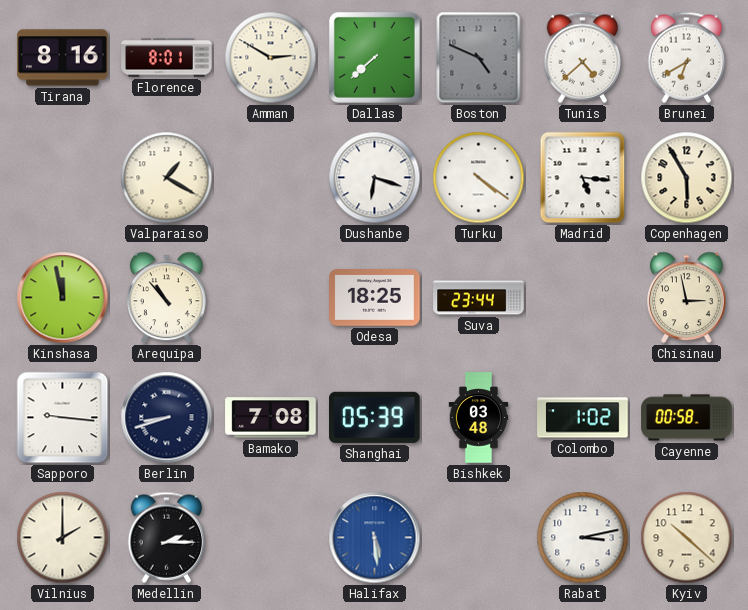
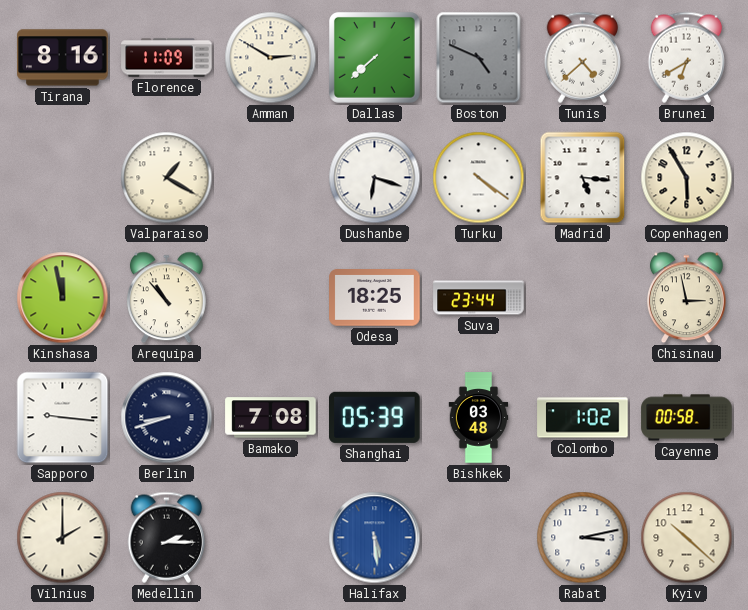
Florence: 8:01 -> 11:09
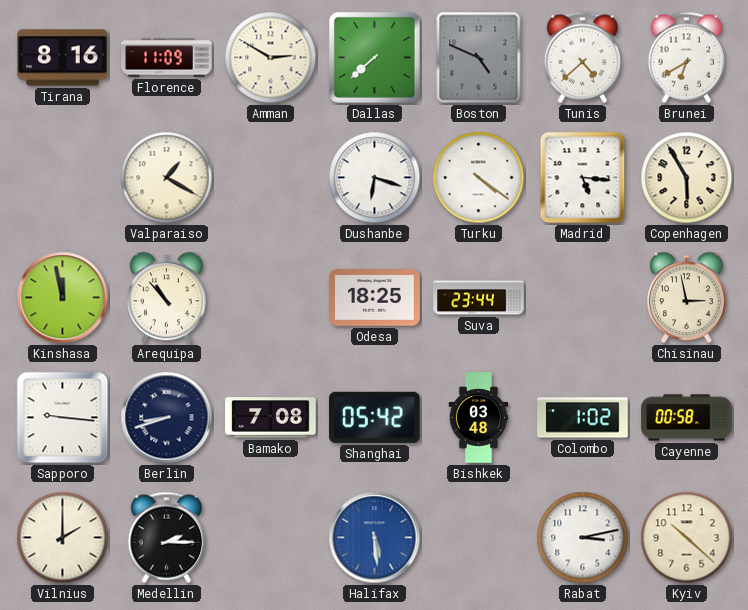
Shanghai: 05:39 -> 05:42
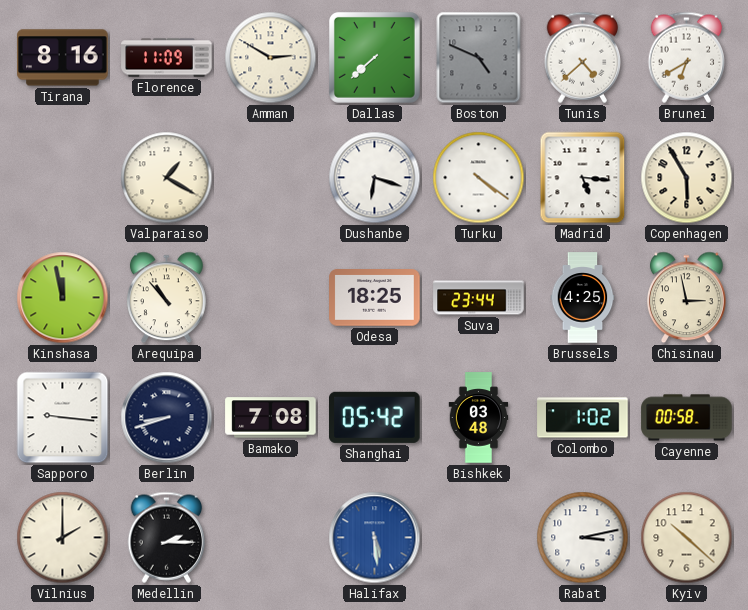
Brussels: none -> 4:25
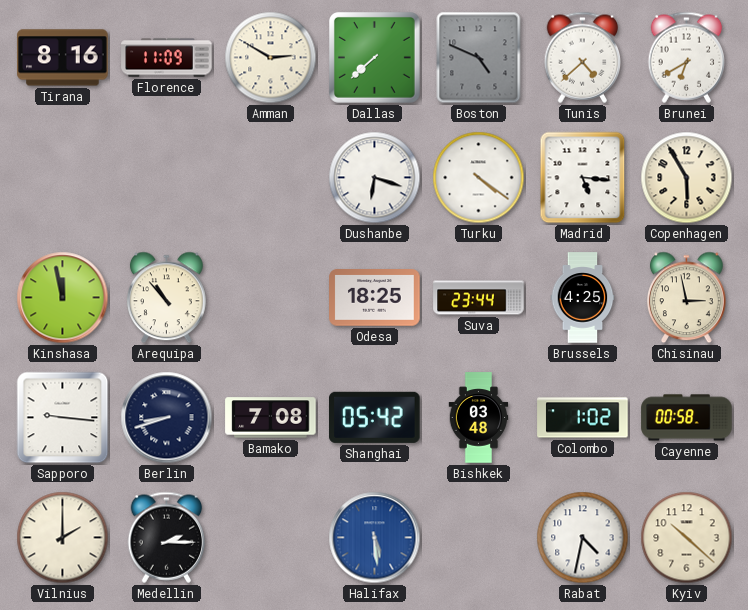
Valparaiso: 1:20 -> none
Rabat: 3:13 -> 4:32
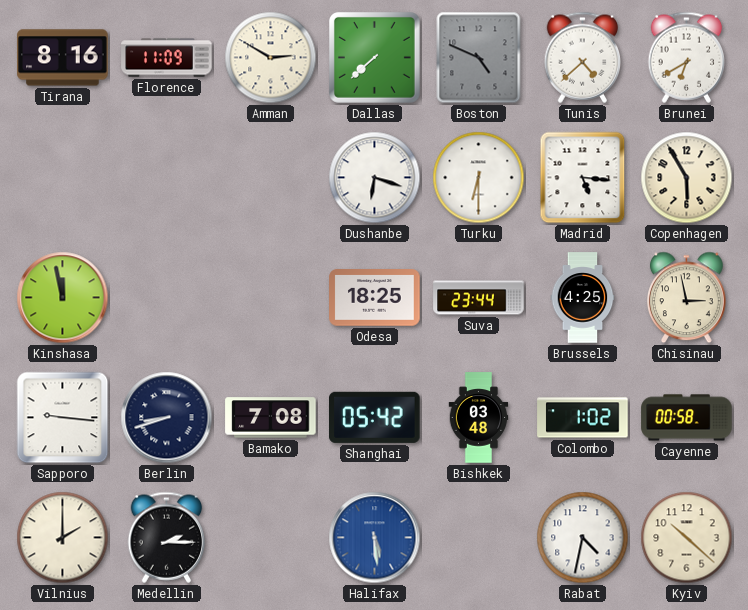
Turku: 4:21 -> 6:30
Arequipa: 10:53 -> none
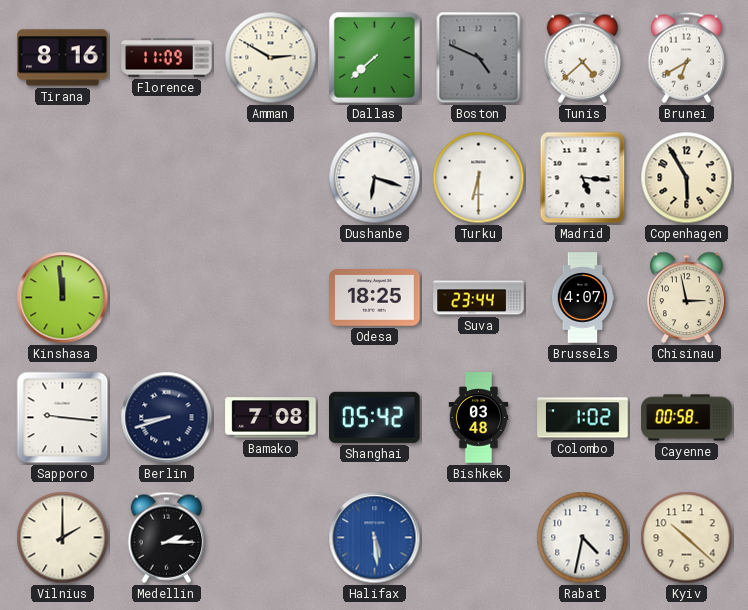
Kinshasa: 11:58 -> 11:59
Brussels: 4:25 -> 4:07
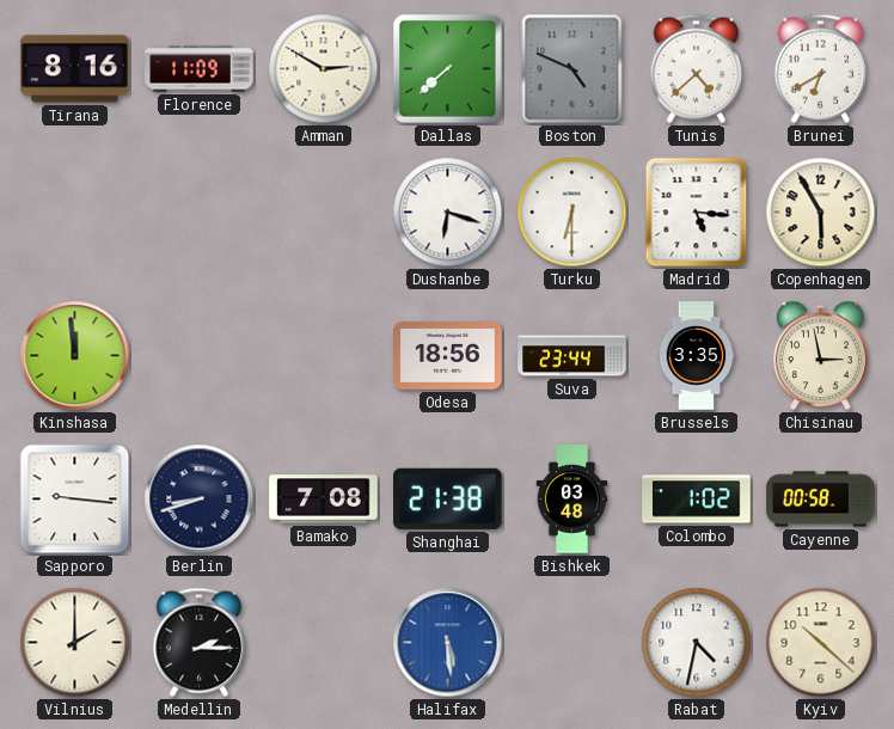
Odesa: 18:25 -> 18:56
Brussels: 4:07 -> 3:35
Shanghai: 05:42 -> 21:38
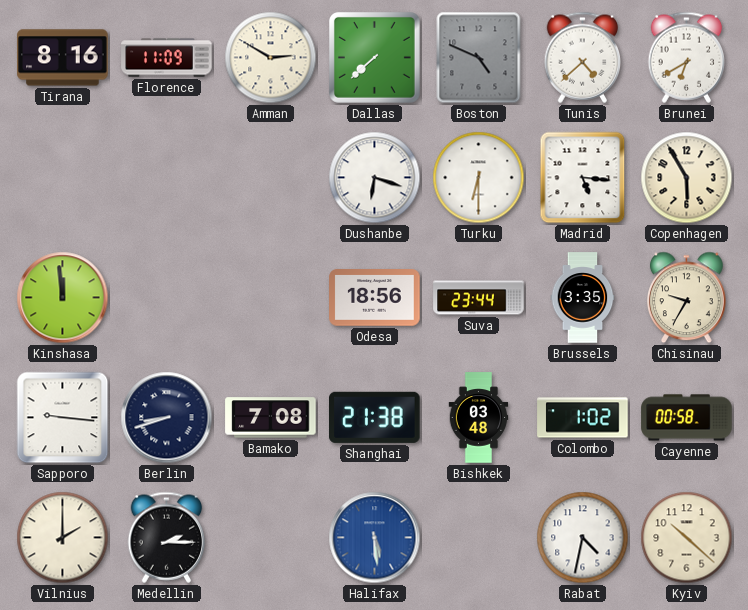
Chisinau: 2:58 -> 9:35
